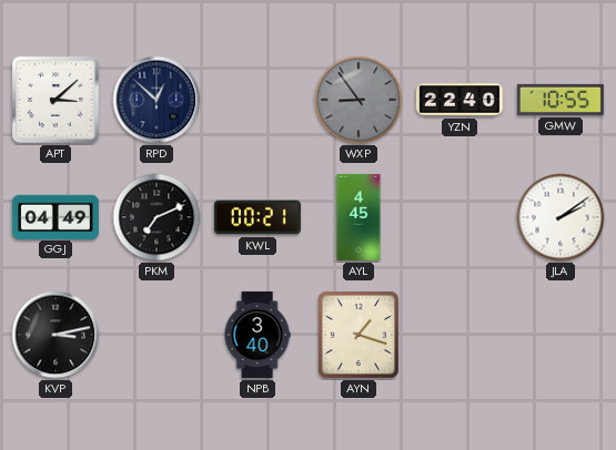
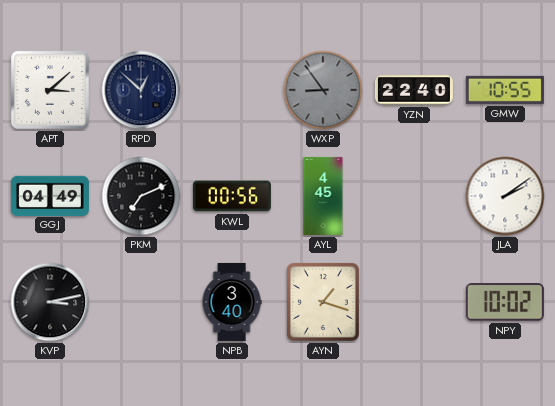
KWL: 00:21 -> 00:56
NPY: none -> 10:02
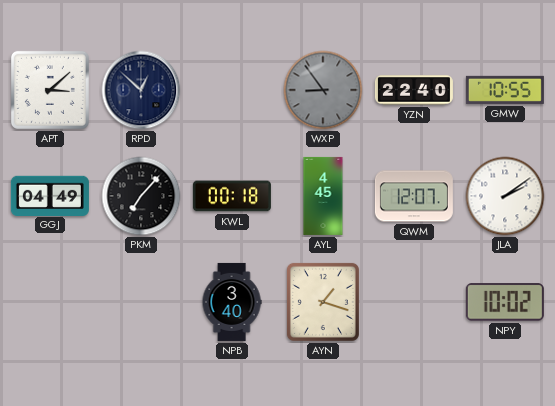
PKM: 7:11 -> 7:07
KWL: 00:56 -> 00:18
QWM: none -> 12:07
KVP: 3:13 -> none
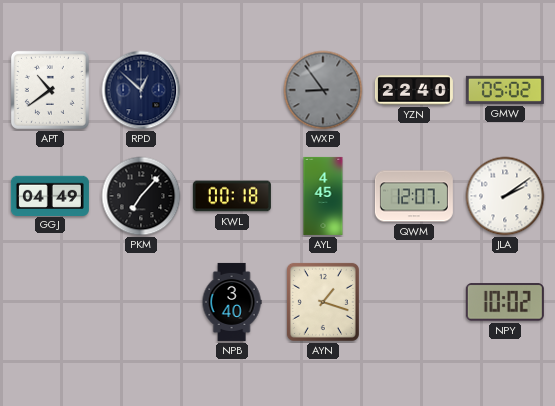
APT: 3:08 -> 10:39
GMW: 10:55 -> 05:02
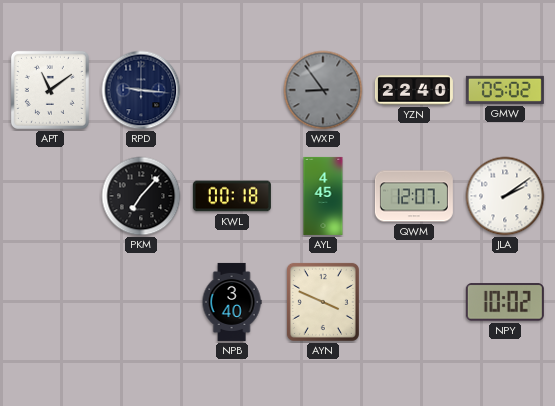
APT: 10:39 -> 11:09
RPD: 12:52 -> 9:16
GGJ: 04:49 -> none
AYN: 1:18 -> 3:49
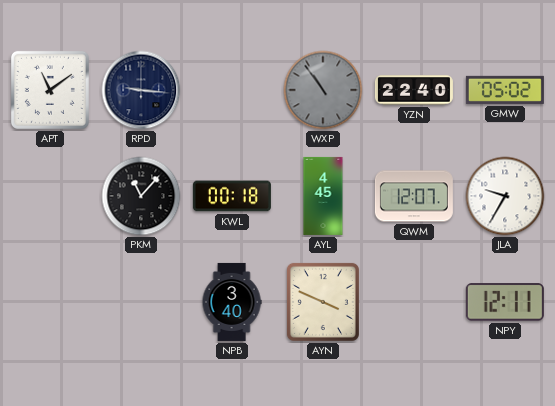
WXP: 8:54 -> 10:54
PKM: 7:07 -> 11:07
JLA: 2:09 -> 9:35
NPY: 10:02 -> 12:11
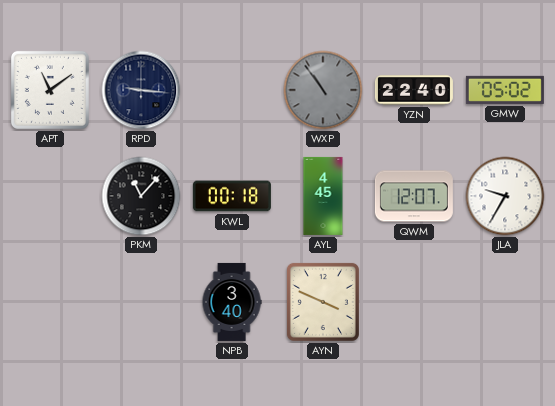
NPY: 12:11 -> none
